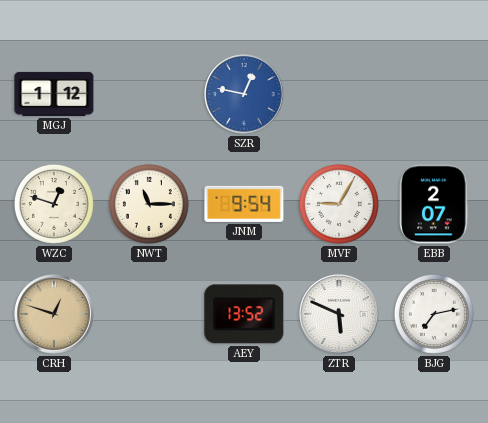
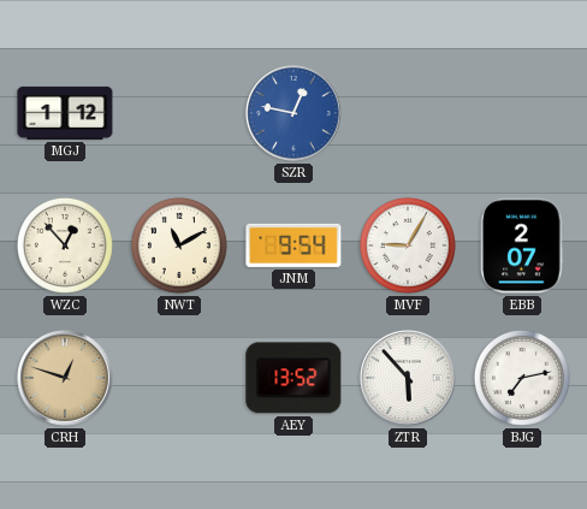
WZC: 12:48 -> 12:53
NWT: 11:15 -> 11:10
ZTR: 5:49 -> 5:53
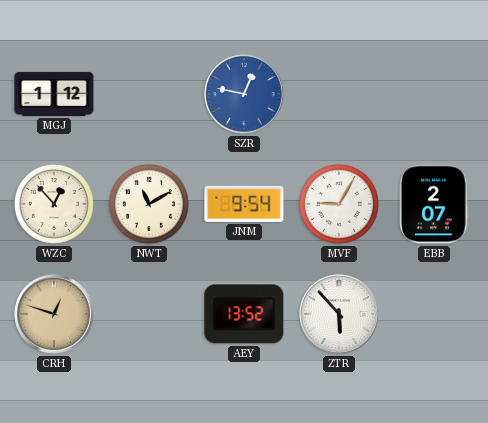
BJG: 7:13 -> none
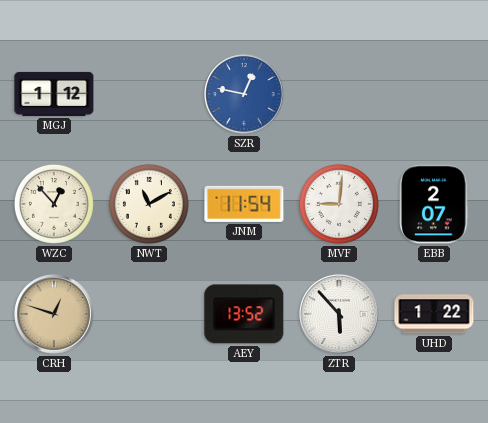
JNM: 9:54 -> 11:54
MVF: 9:05 -> 9:01
UHD: none -> 1:22
